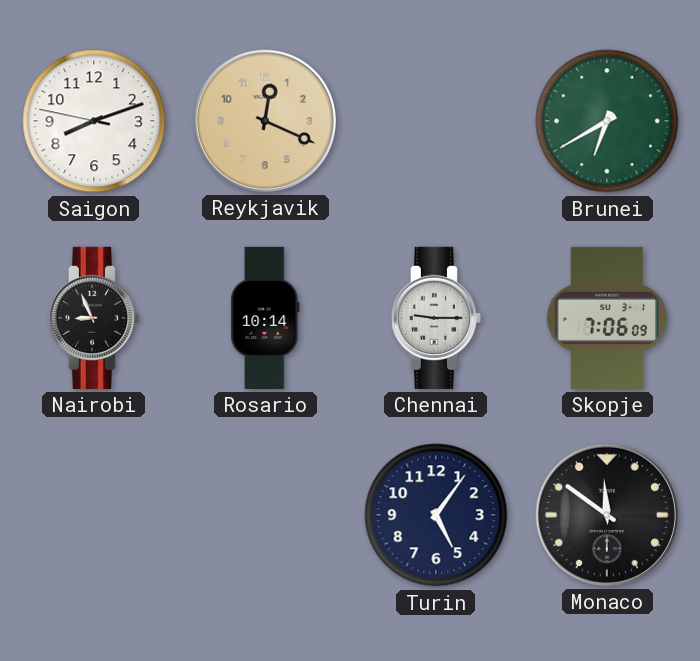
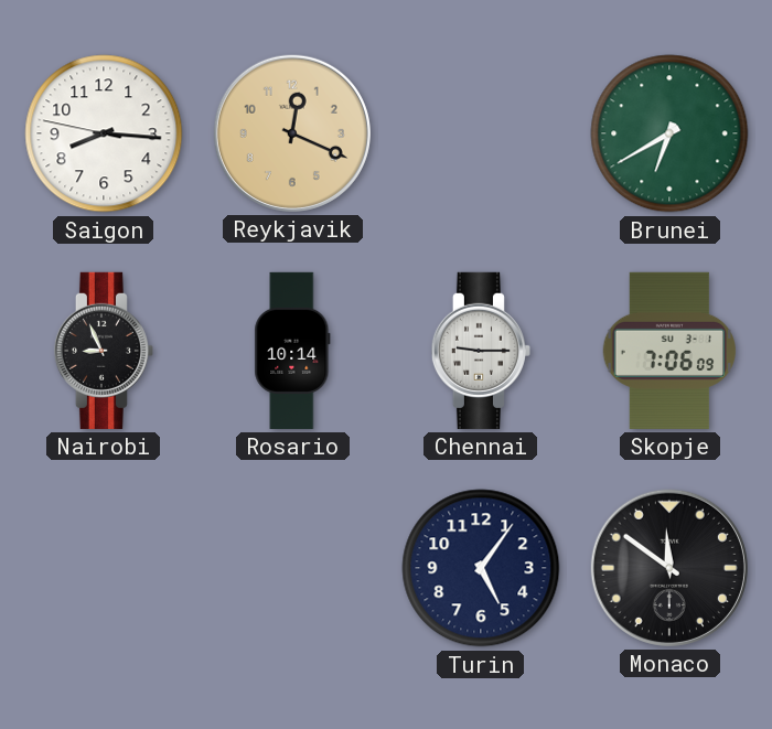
Saigon: 8:11 -> 8:15
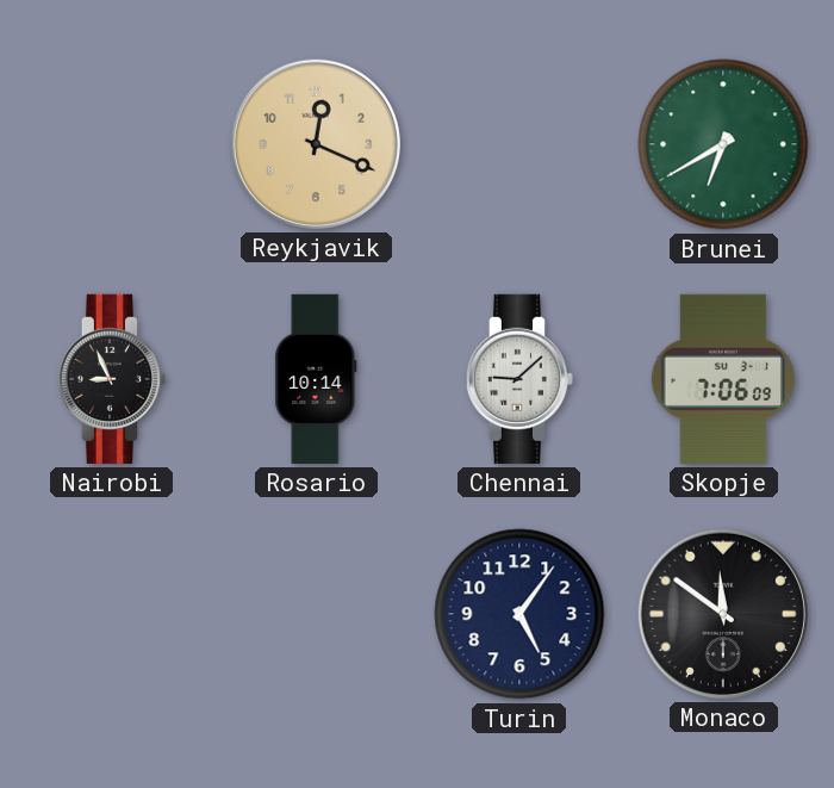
Saigon: 8:15 -> none
Chennai: 9:15 -> 9:08
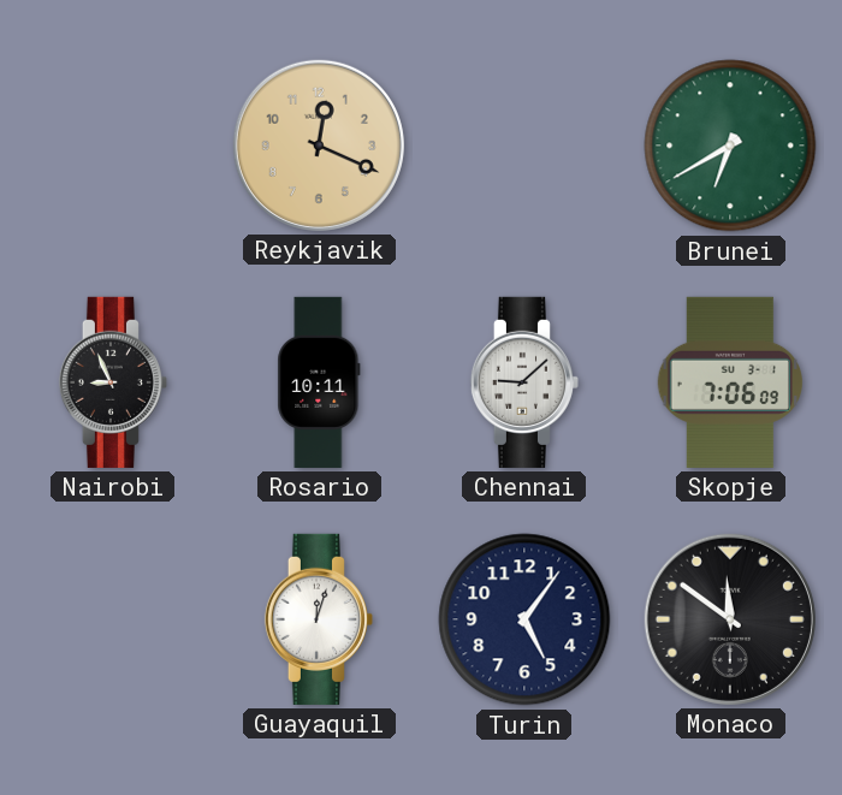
Rosario: 10:14 -> 10:11
Guayaquil: none -> 12:03
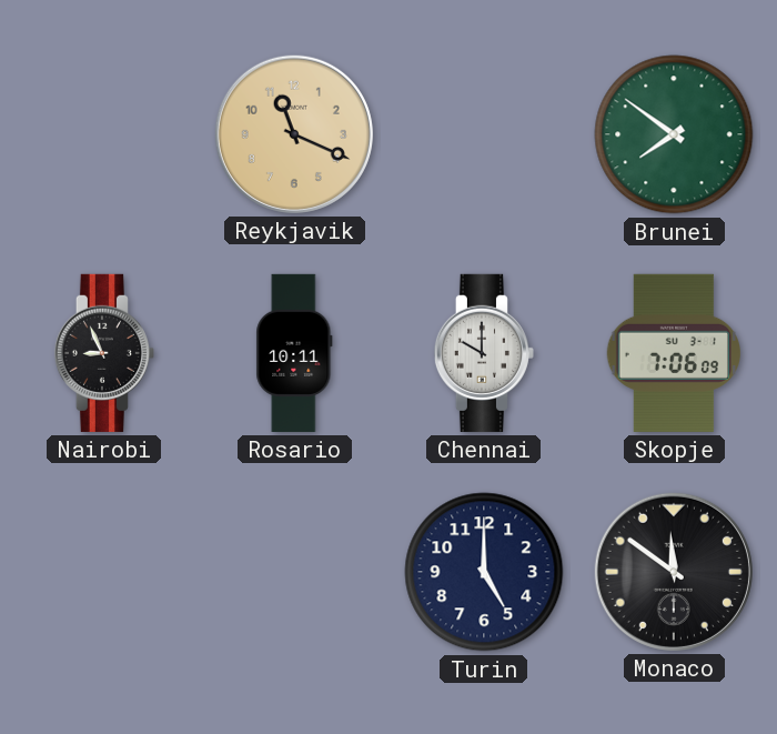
Reykjavik: 12:19 -> 11:19
Brunei: 6:40 -> 7:51
Chennai: 9:08 -> 10:00
Guayaquil: 12:03 -> none
Turin: 5:06 -> 5:00
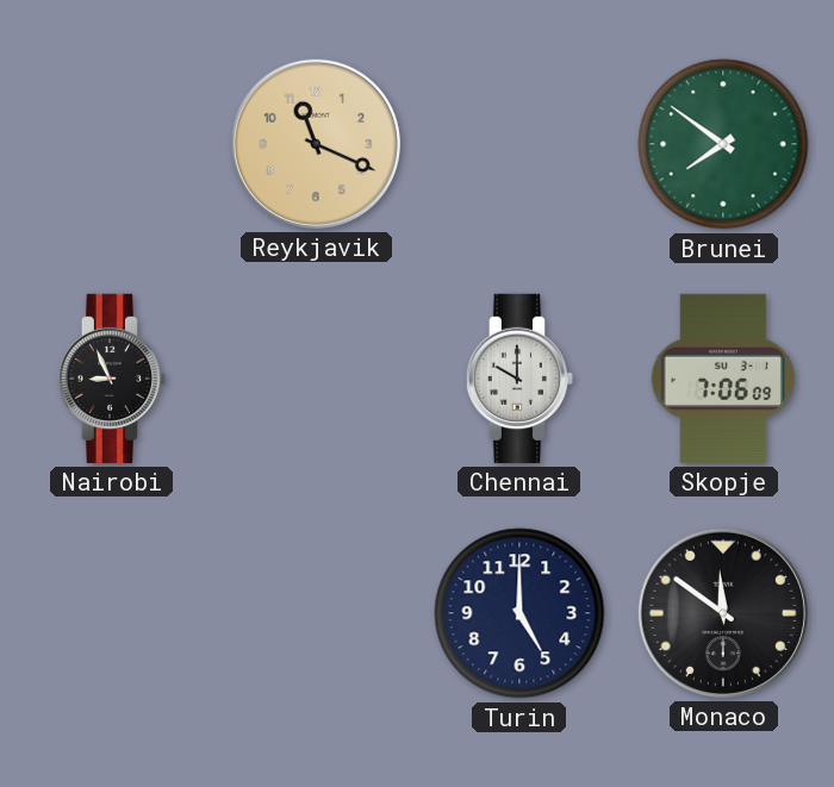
Rosario: 10:11 -> none
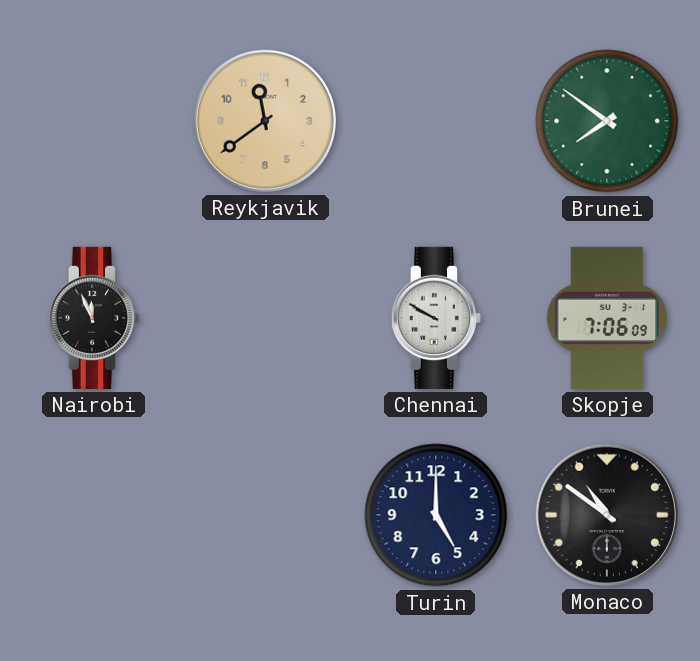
Reykjavik: 11:19 -> 11:39
Nairobi: 8:56 -> 11:56
Chennai: 10:00 -> 9:50
Monaco: 11:51 -> 10:51
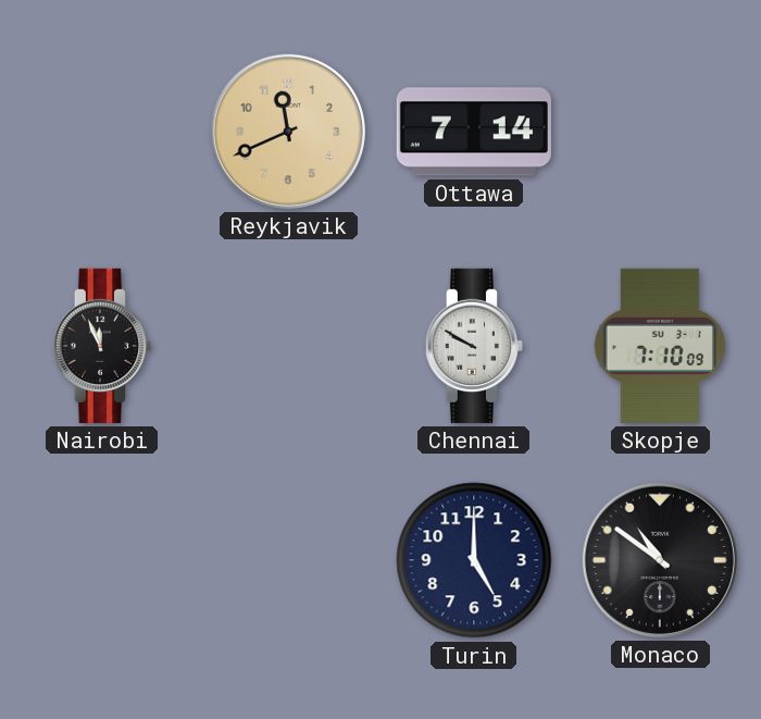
Reykjavik: 11:39 -> 11:41
Ottawa: none -> 7:14
Brunei: 7:51 -> none
Skopje: 7:06 -> 7:10
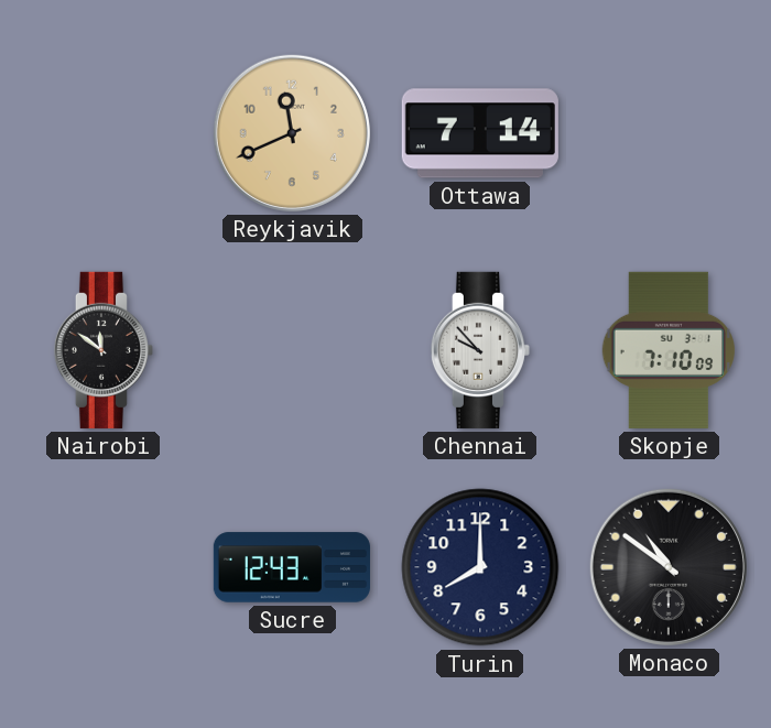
Nairobi: 11:56 -> 11:51
Chennai: 9:50 -> 9:53
Sucre: none -> 12:43
Turin: 5:00 -> 8:00
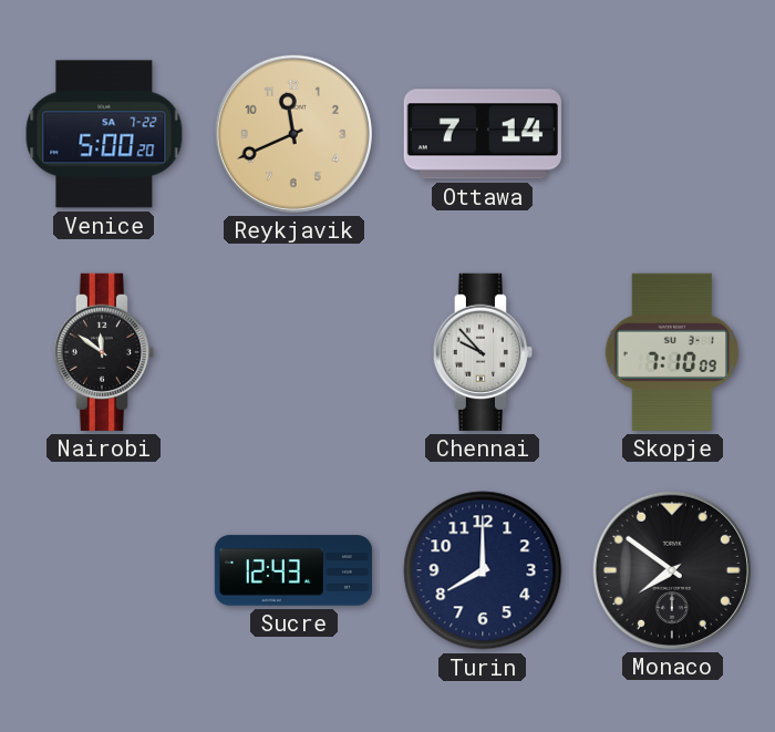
Venice: none -> 5:00
Monaco: 10:51 -> 7:51
